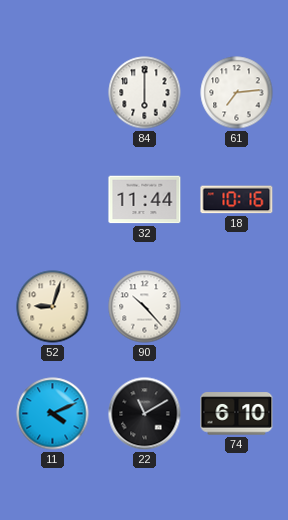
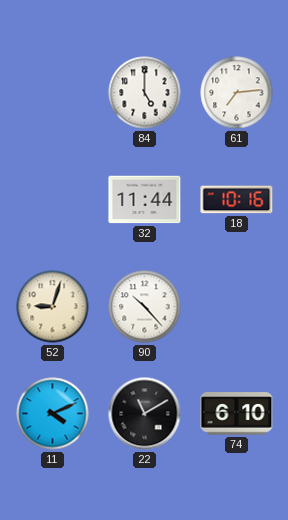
84: 6:00 -> 5:00
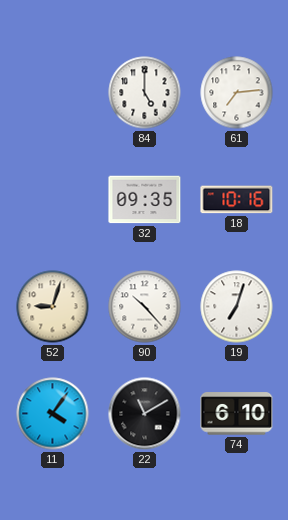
32: 11:44 -> 09:35
19: none -> 7:03
11: 4:11 -> 4:06
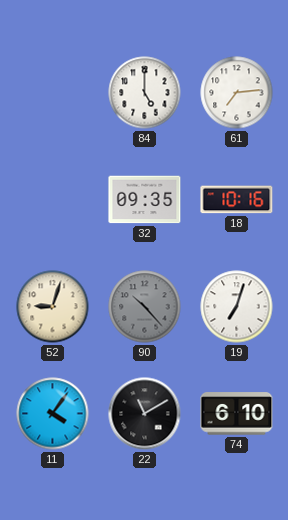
90 dial: white -> grey
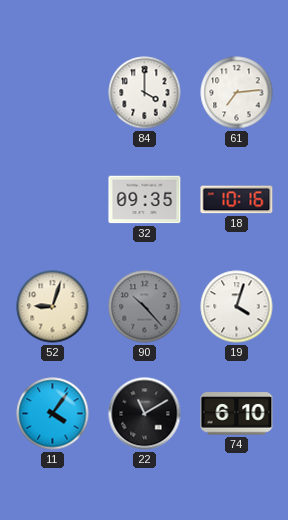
84: 5:00 -> 4:00
19: 7:03 -> 4:03
